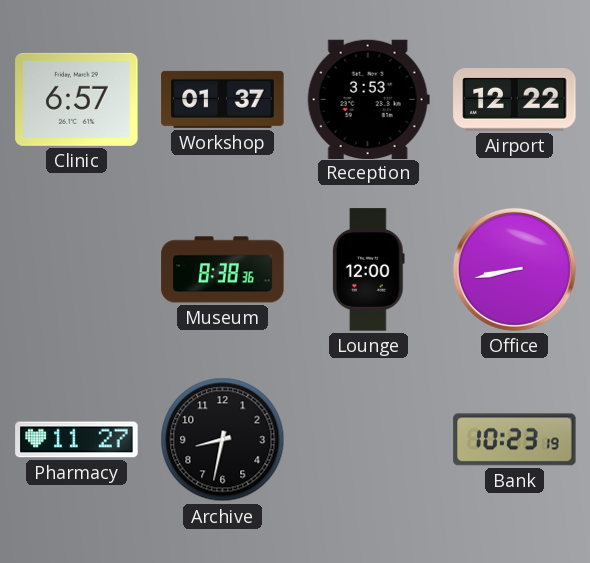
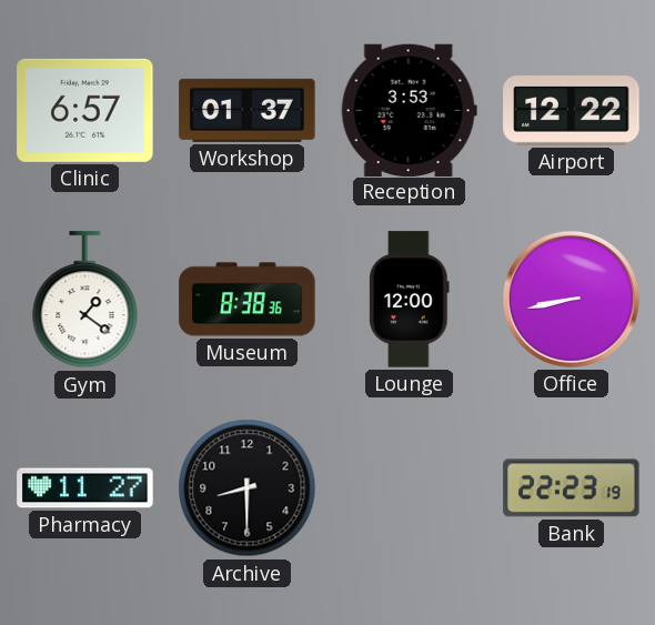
Gym: none -> 1:21
Archive: 8:32 -> 8:30
Bank: 10:23 -> 22:23
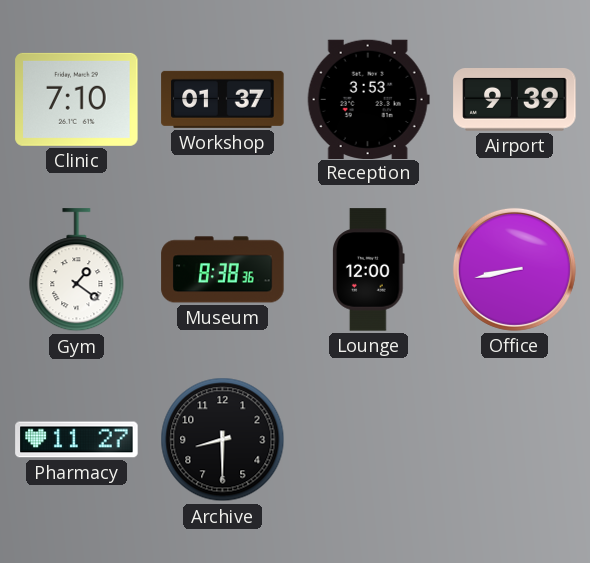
Clinic: 6:57 -> 7:10
Airport: 12:22 -> 9:39
Bank: 22:23 -> none
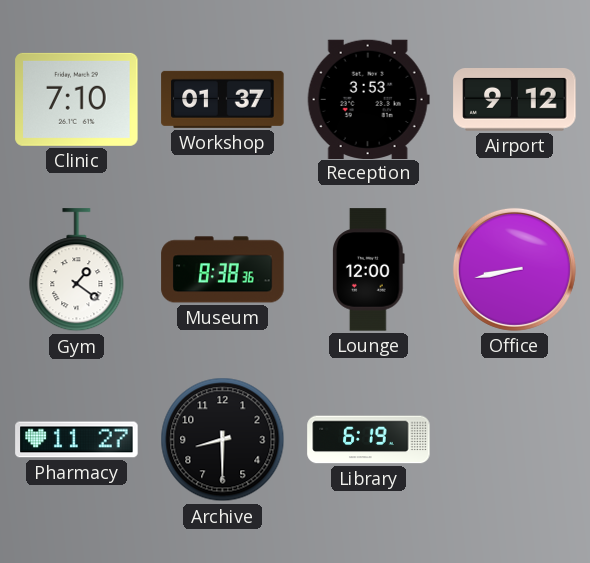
Airport: 9:39 -> 9:12
Library: none -> 6:19
